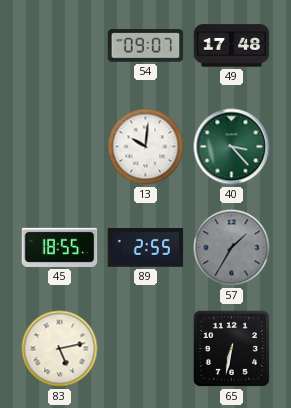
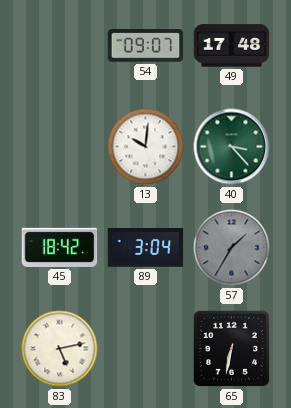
45: 18:55 -> 18:42
89: 2:55 -> 3:04
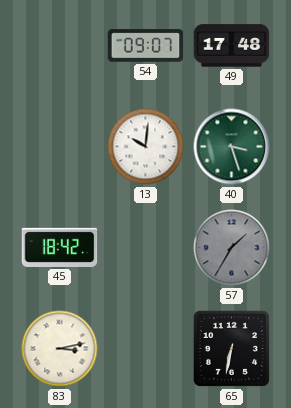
40: 3:23 -> 3:27
89: 3:04 -> none
83: 5:13 -> 3:13
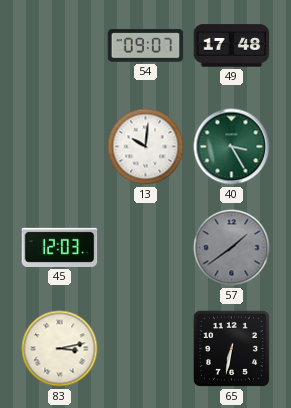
40: 3:27 -> 3:25
45: 18:42 -> 12:03
57: 1:35 -> 1:39
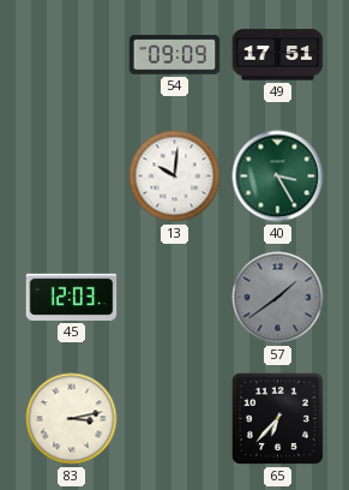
54: 09:07 -> 09:09
49: 17:48 -> 17:51
65: 6:32 -> 6:37
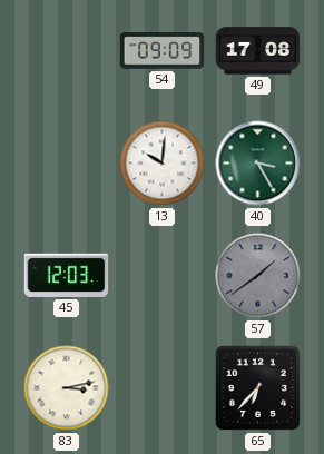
49: 17:51 -> 17:08
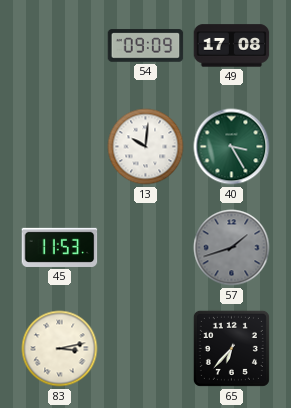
45: 12:03 -> 11:53
57: 1:39 -> 1:42
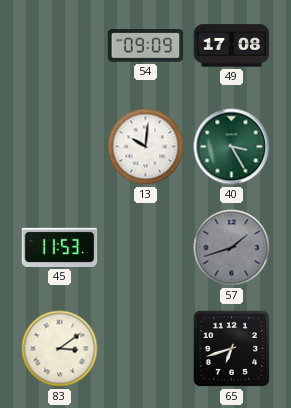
83: 3:13 -> 3:09
65: 6:37 -> 6:42
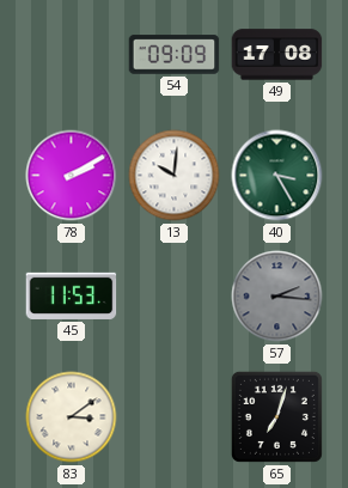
78: none -> 2:10
57: 1:42 -> 2:16
65: 6:42 -> 7:03
